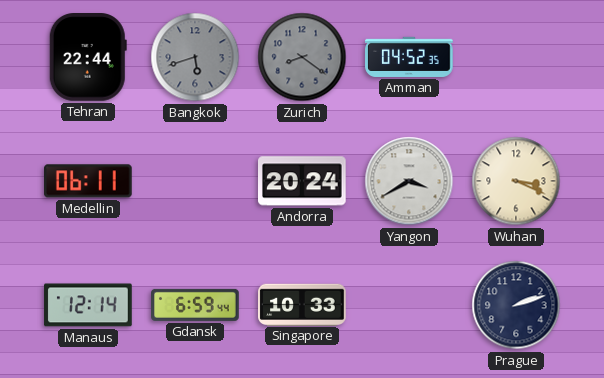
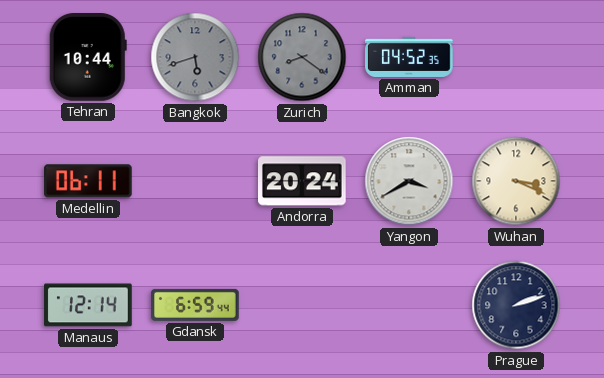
Tehran: 22:44 -> 10:44
Singapore: 10:33 -> none
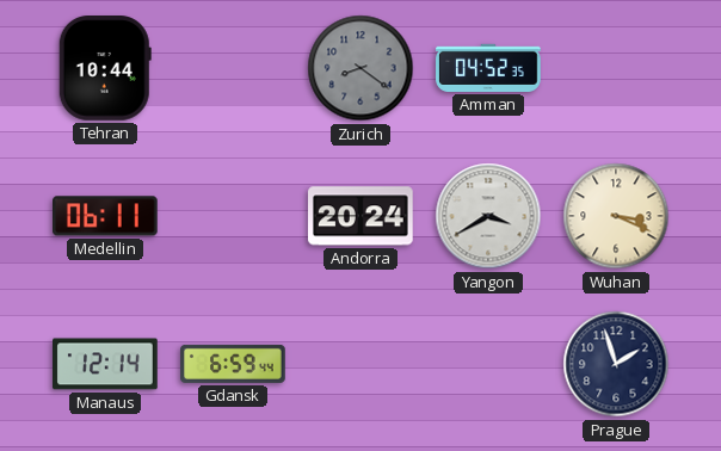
Bangkok: 5:42 -> none
Prague: 2:12 -> 1:57
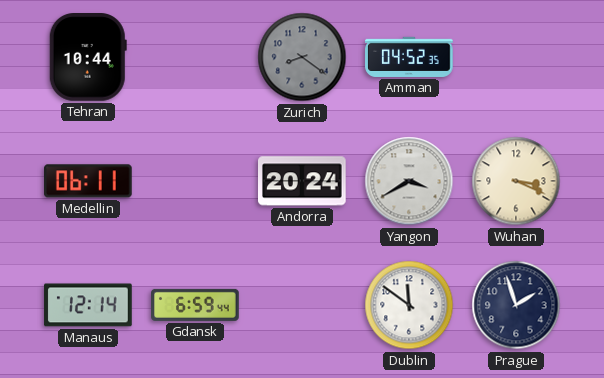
Dublin: none -> 11:51
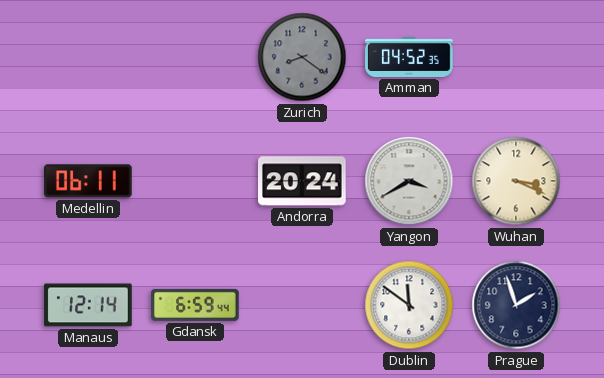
Tehran: 10:44 -> none
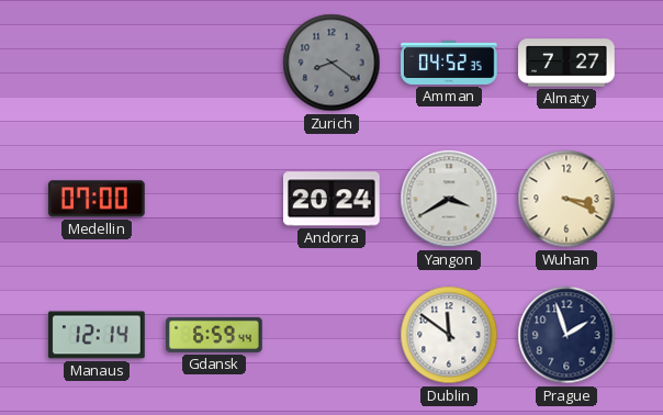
Almaty: none -> 7:27
Medellin: 06:11 -> 07:00
